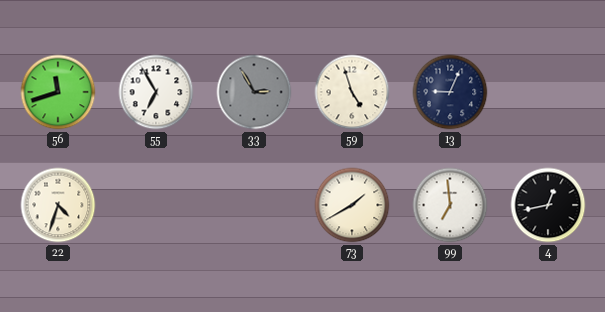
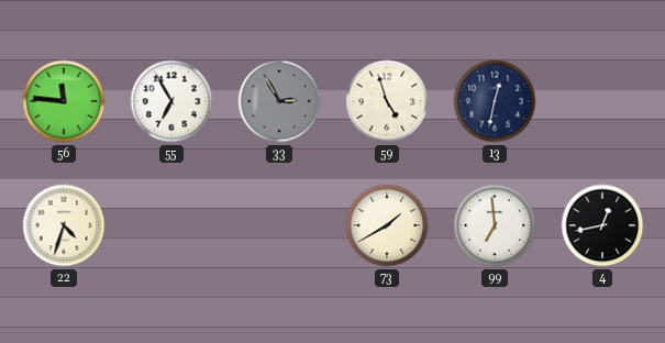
56: 11:42 -> 11:46
13: 9:04 -> 12:32
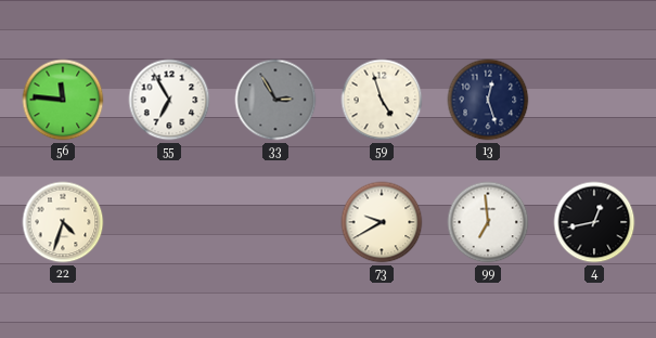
13: 12:32 -> 12:27
73: 1:40 -> 9:40
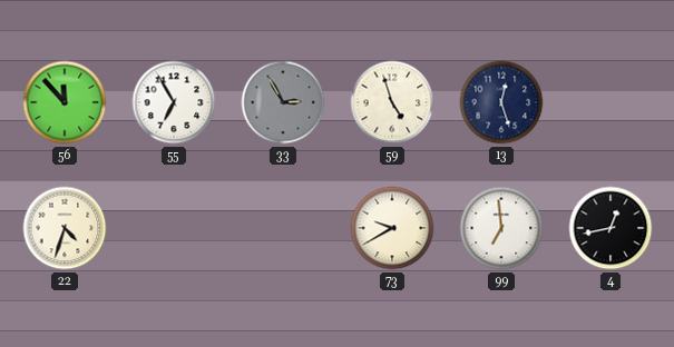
56: 11:46 -> 11:53
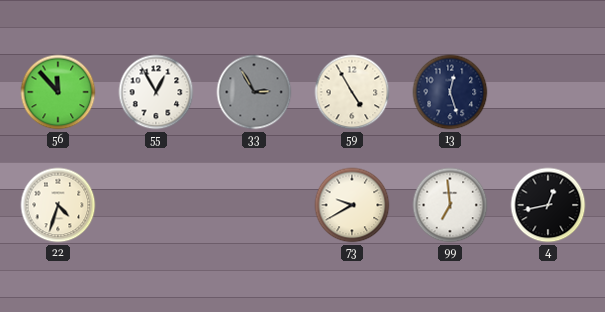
55: 6:55 -> 12:55
59: 4:57 -> 4:55
